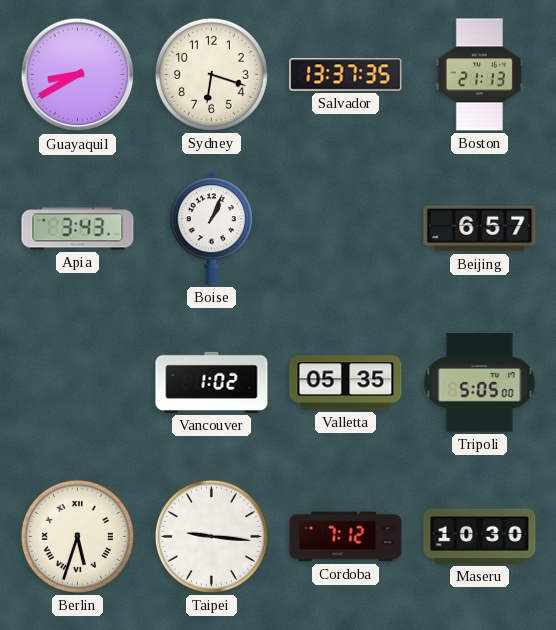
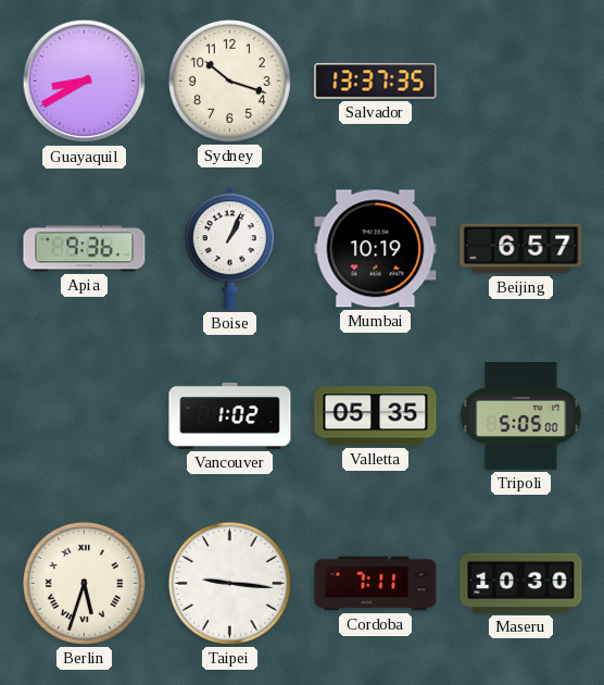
Sydney: 6:18 -> 10:18
Boston: 21:13 -> none
Apia: 3:43 -> 9:36
Mumbai: none -> 10:19
Cordoba: 7:12 -> 7:11
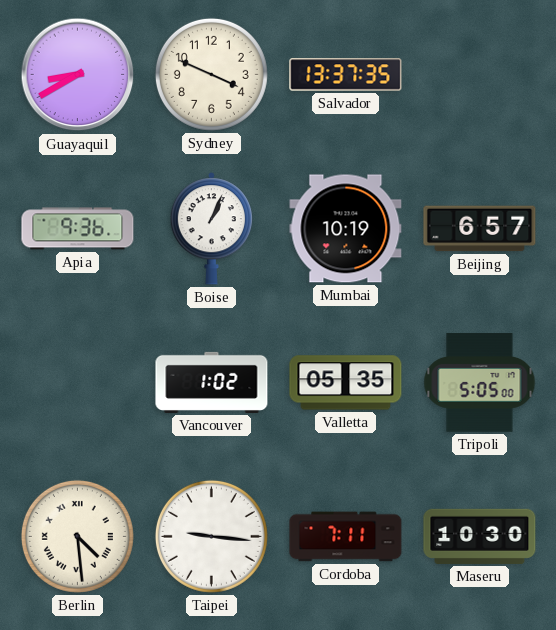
Sydney: 10:18 -> 3:49
Berlin: 5:33 -> 4:29
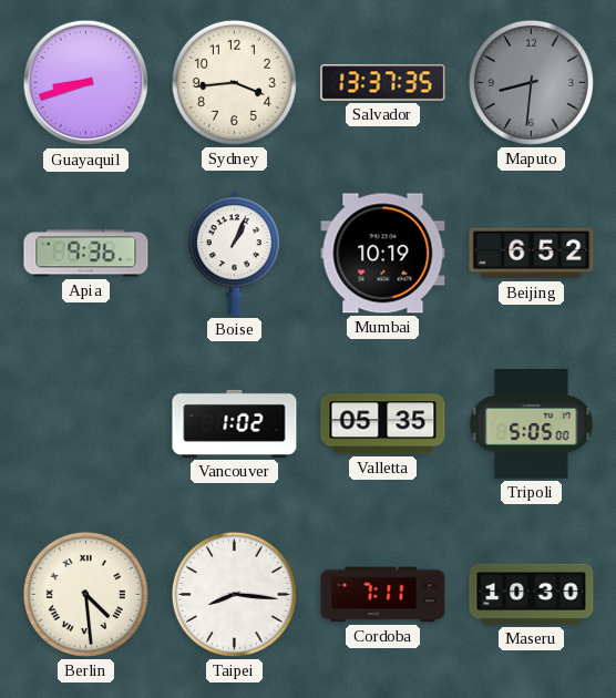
Guayaquil: 8:40 -> 8:42
Sydney: 3:49 -> 3:44
Maputo: none -> 8:31
Beijing: 6:57 -> 6:52
Taipei: 9:16 -> 8:16
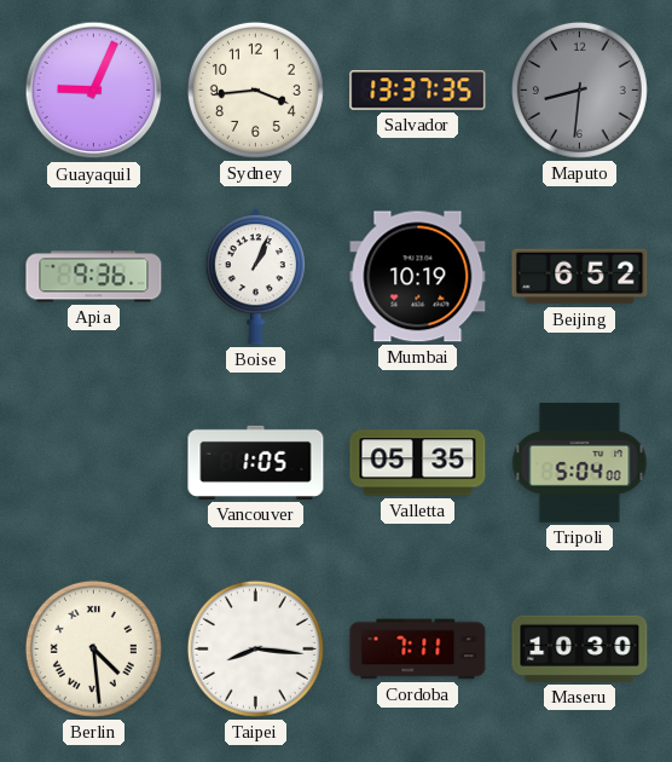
Guayaquil: 8:42 -> 9:04
Vancouver: 1:02 -> 1:05
Tripoli: 5:05 -> 5:04
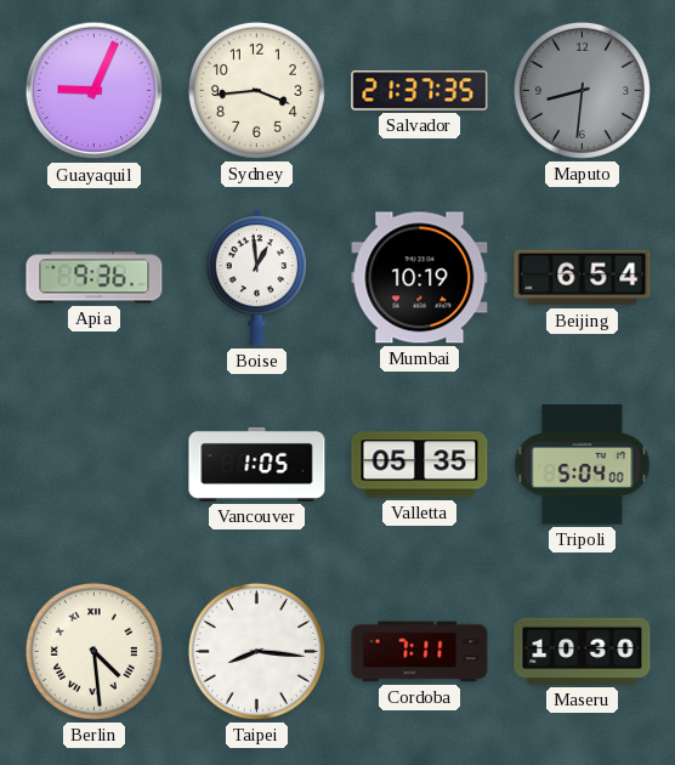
Salvador: 13:37 -> 21:37
Boise: 1:04 -> 12:59
Beijing: 6:52 -> 6:54
